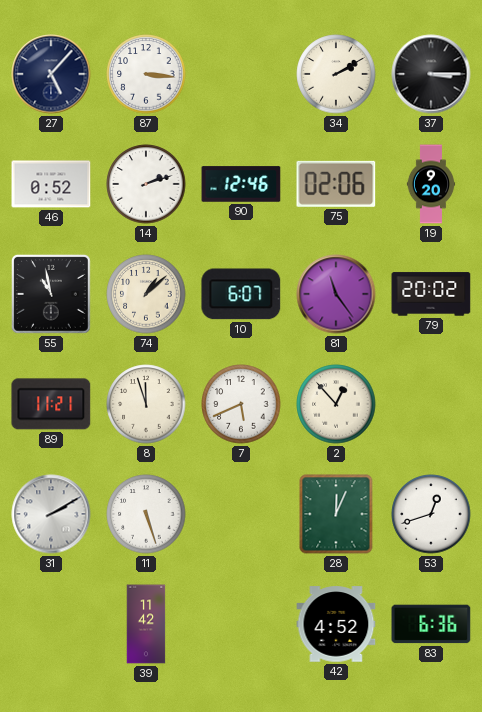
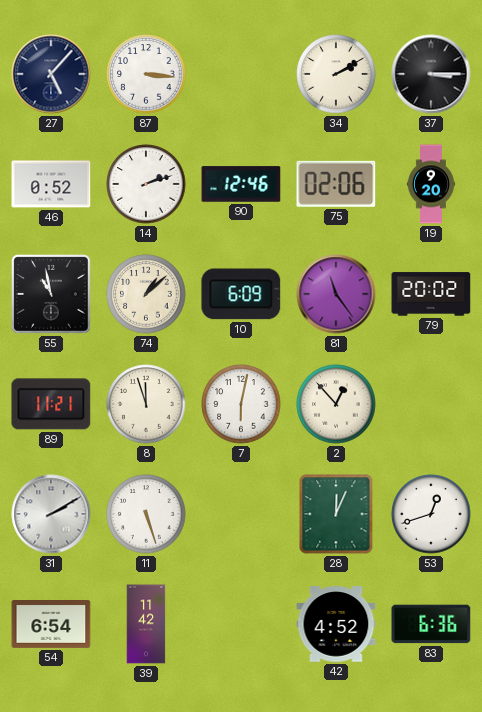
10: 6:07 -> 6:09
7: 5:41 -> 6:02
54: none -> 6:54
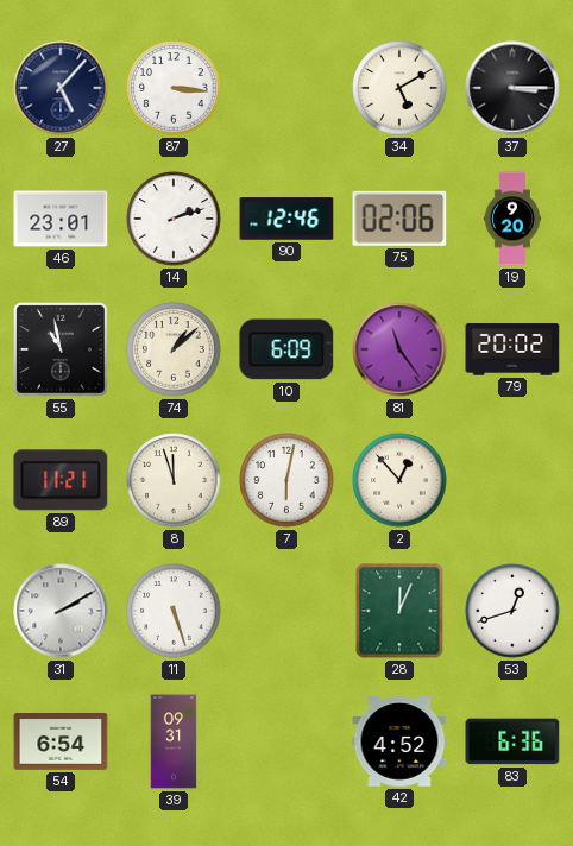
34: 2:10 -> 5:10
46: 0:52 -> 23:01
39: 11:42 -> 09:31
